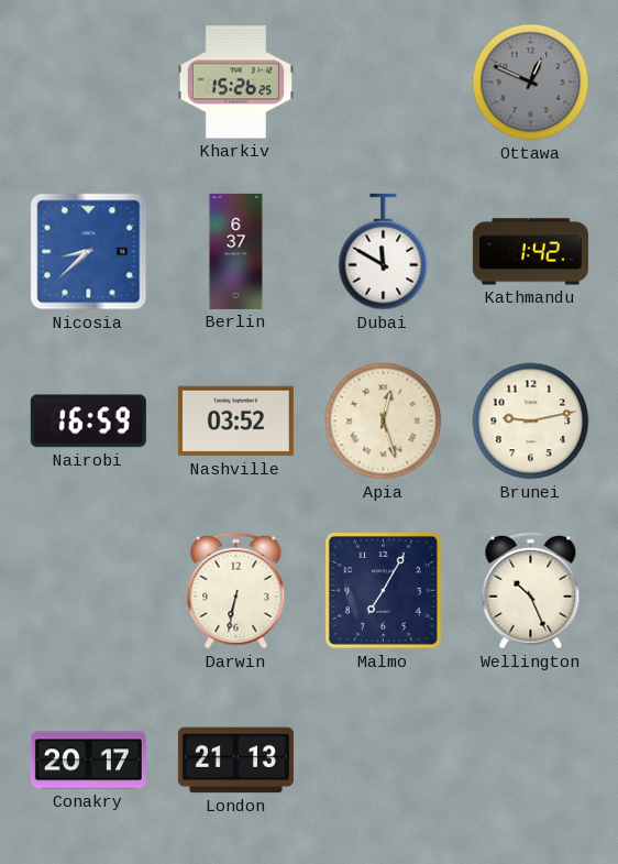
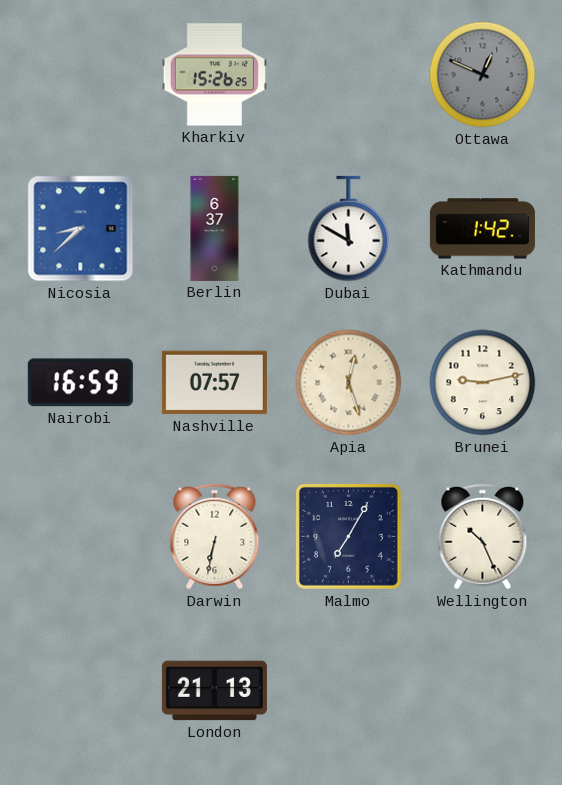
Nashville: 03:52 -> 07:57
Conakry: 20:17 -> none
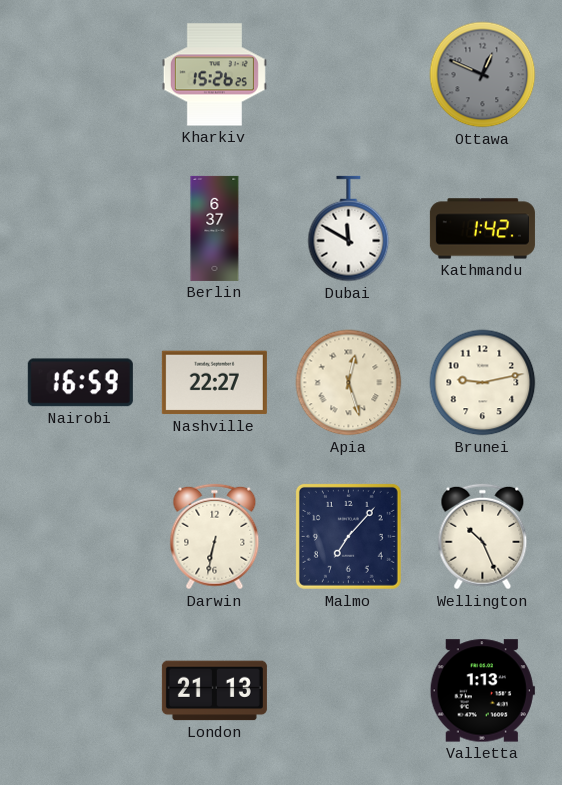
Nicosia: 8:38 -> none
Nashville: 07:57 -> 22:27
Malmo: 7:05 -> 7:07
Valletta: none -> 1:13
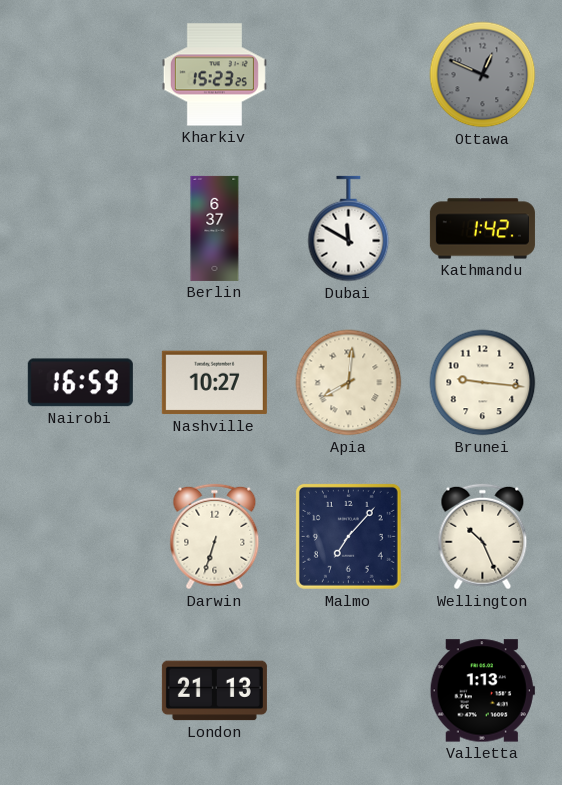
Kharkiv: 15:26 -> 15:23
Nashville: 22:27 -> 10:27
Apia: 12:27 -> 8:01
Brunei: 9:13 -> 9:16
Darwin: 6:32 -> 6:33
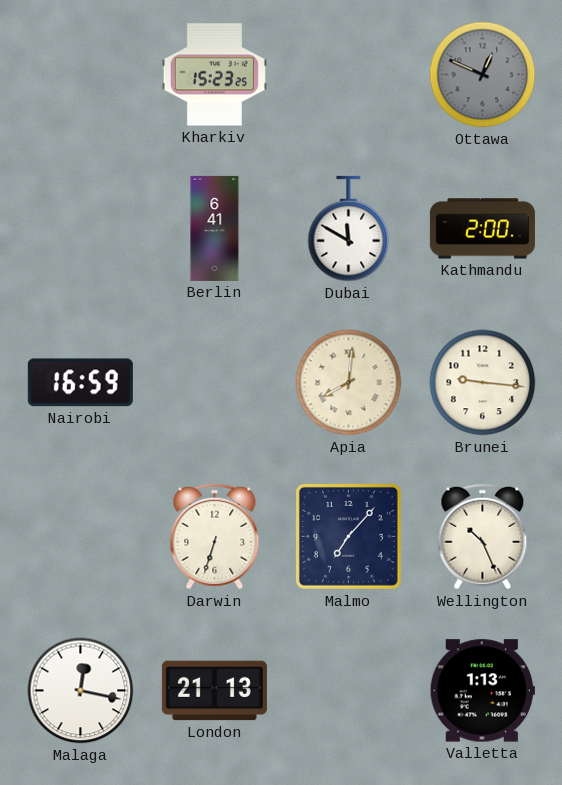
Berlin: 6:37 -> 6:41
Kathmandu: 1:42 -> 2:00
Nashville: 10:27 -> none
Malaga: none -> 12:17
